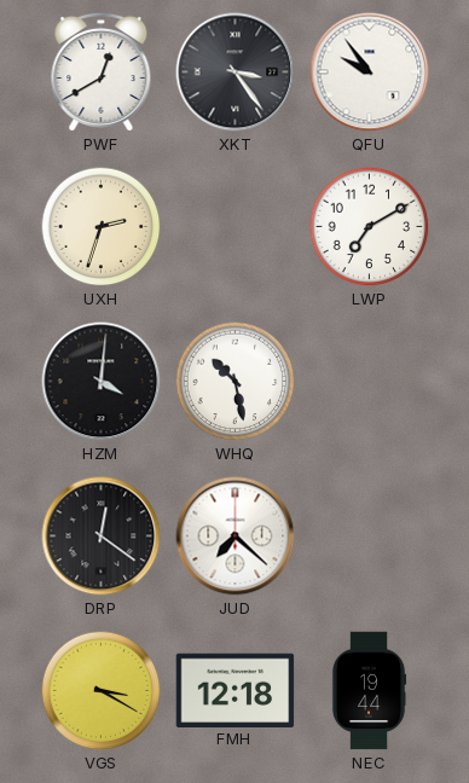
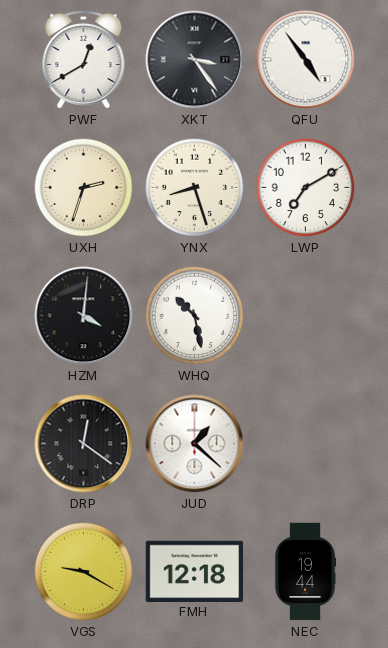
QFU: 9:54 -> 4:54
YNX: none -> 8:27
JUD: 7:22 -> 1:22
VGS: 3:20 -> 9:20
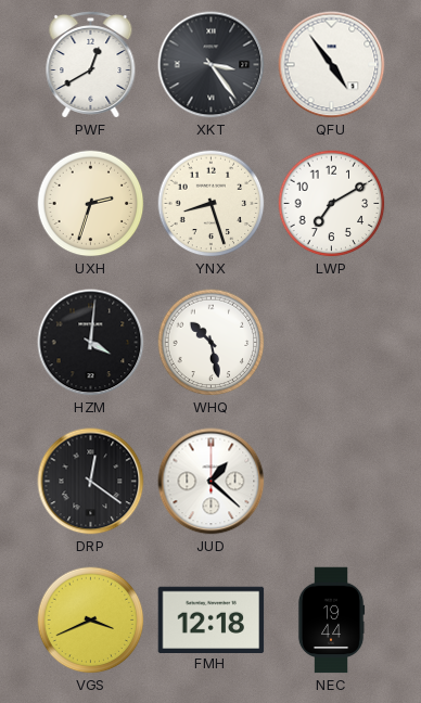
VGS: 9:20 -> 3:41
